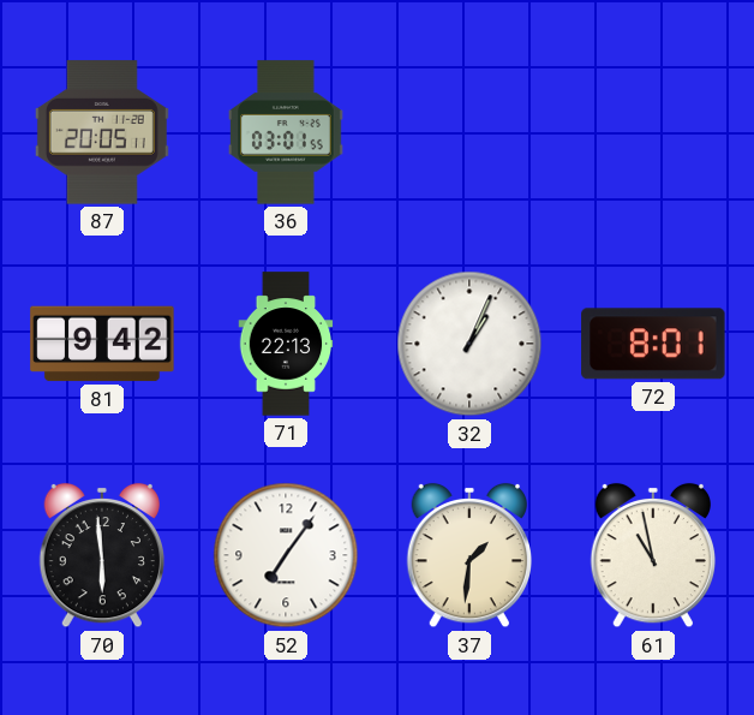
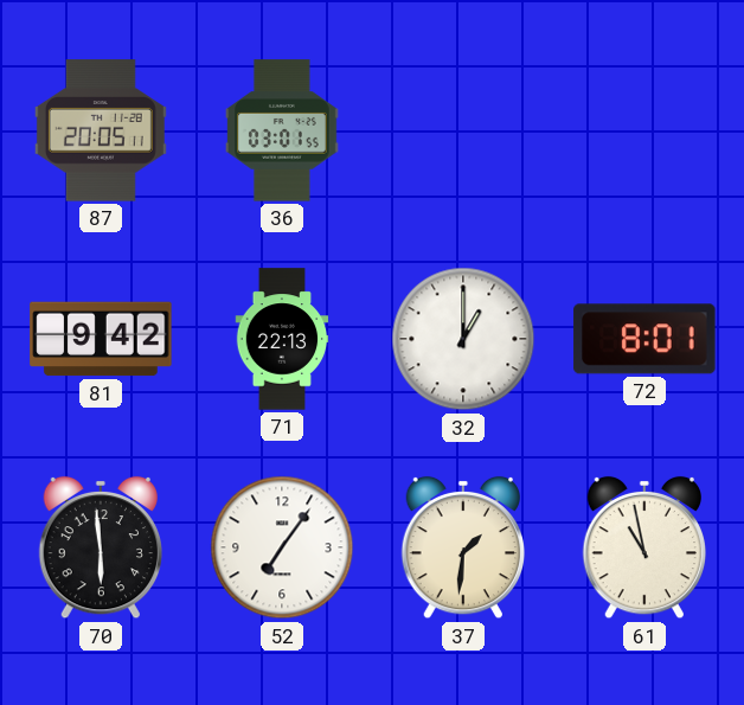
32: 1:04 -> 1:00
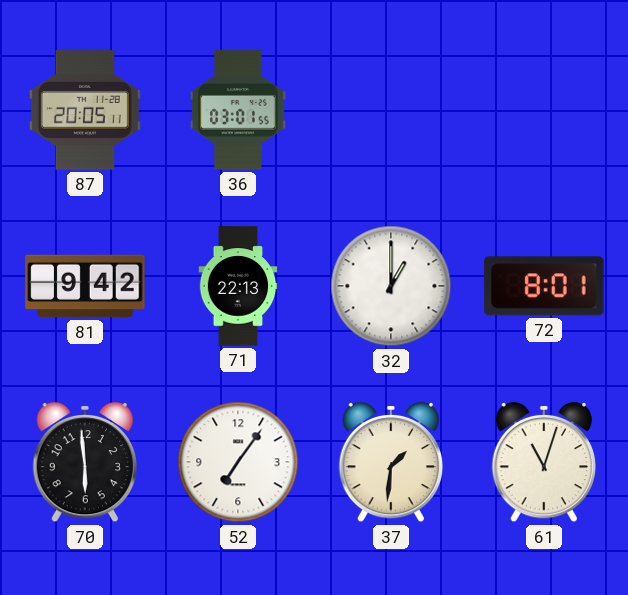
61: 10:58 -> 11:03
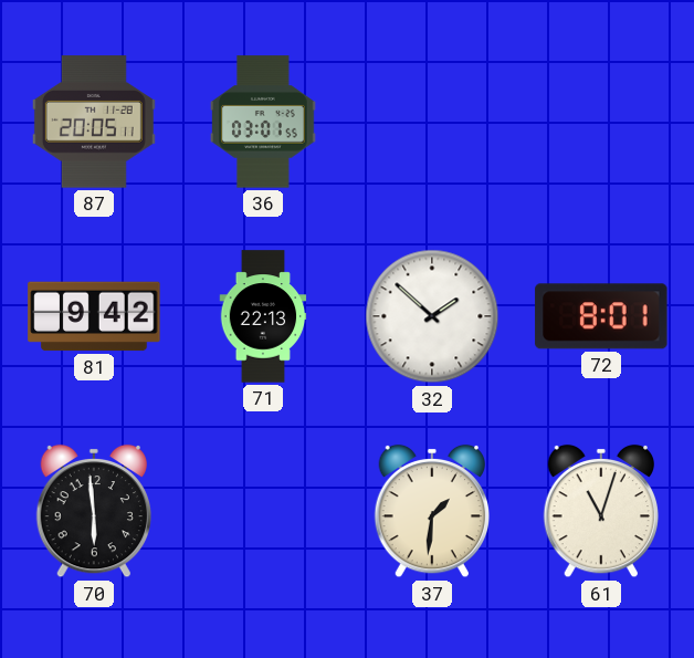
32: 1:00 -> 1:52
52: 7:06 -> none
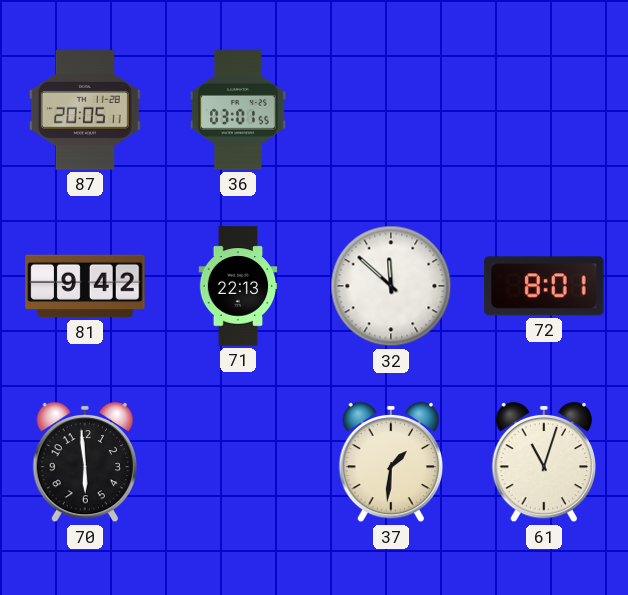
32: 1:52 -> 11:52
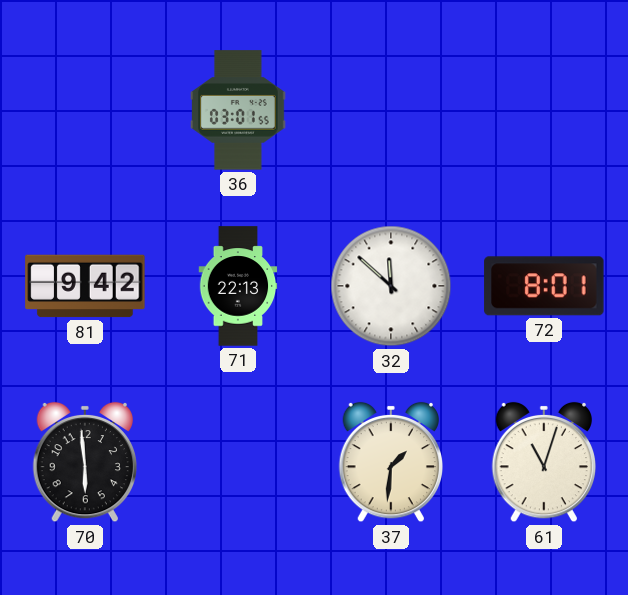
87: 20:05 -> none
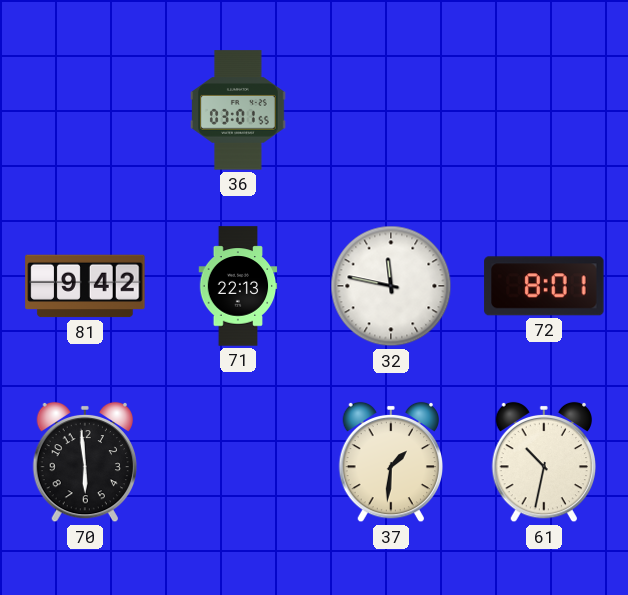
32: 11:52 -> 11:47
61: 11:03 -> 10:32
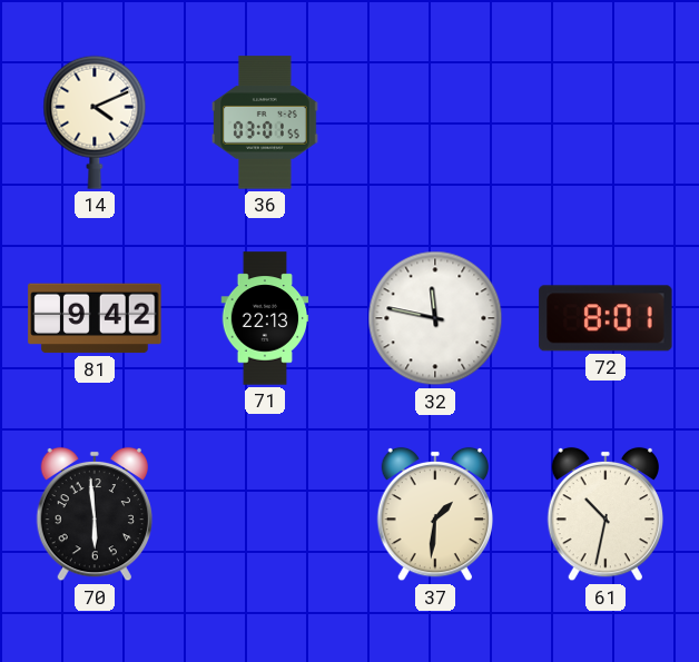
14: none -> 4:11
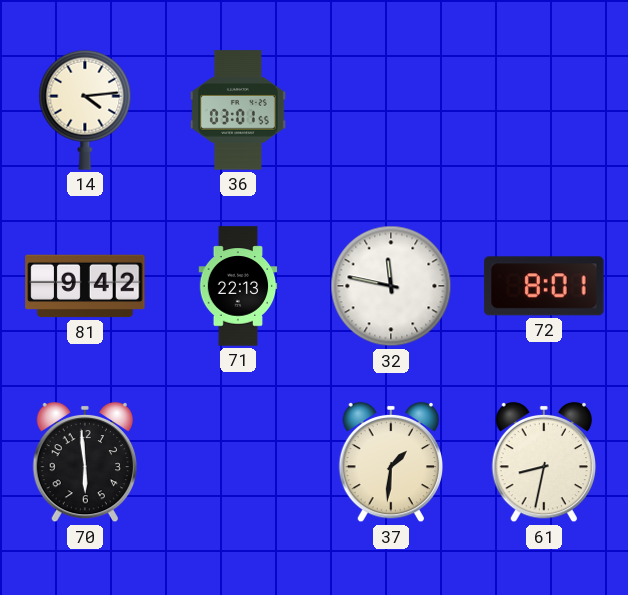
14: 4:11 -> 4:14
61: 10:32 -> 8:32
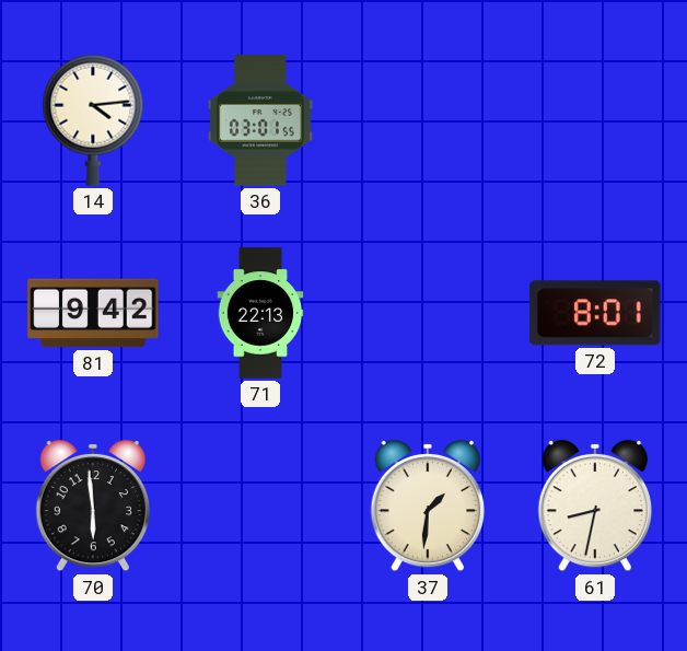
32: 11:47 -> none
